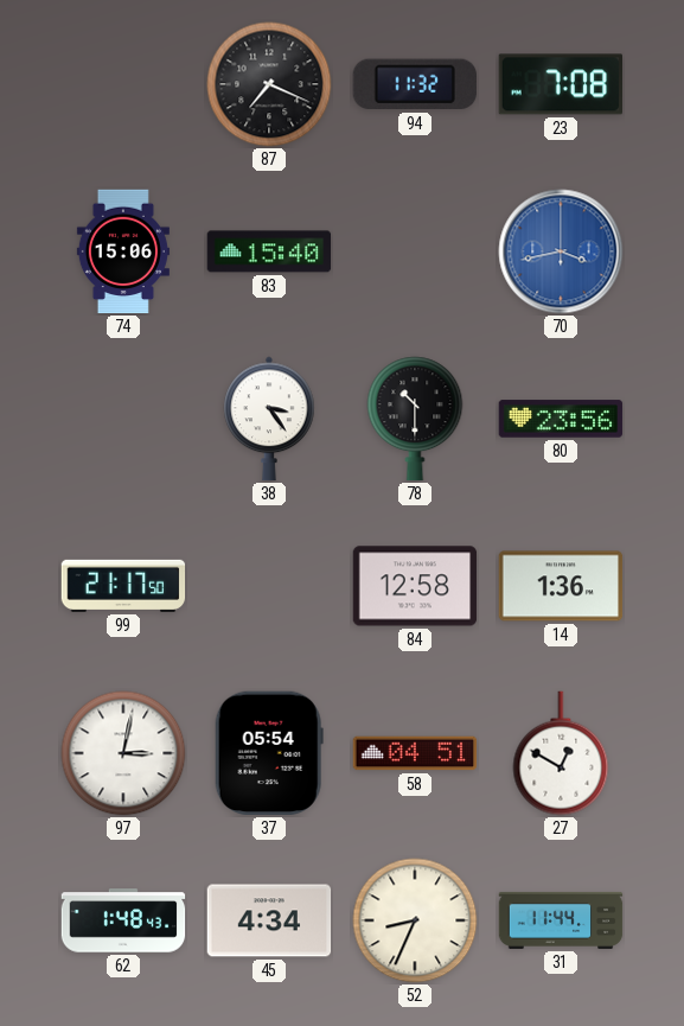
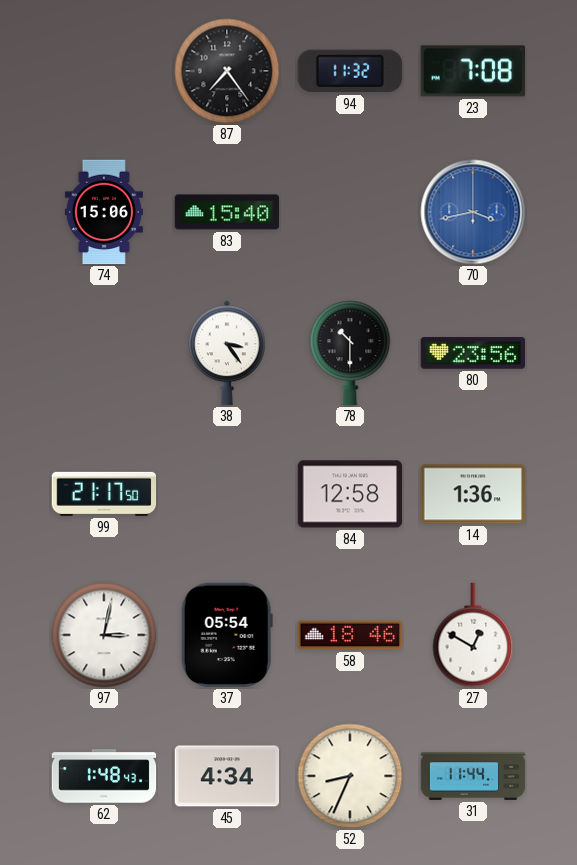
87: 7:19 -> 7:24
58: 04:51 -> 18:46
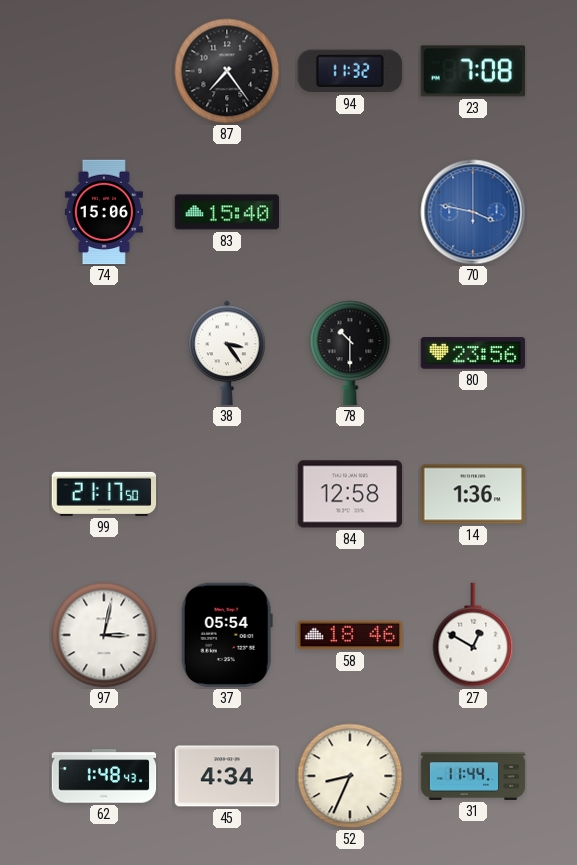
70: 3:43 -> 3:47
